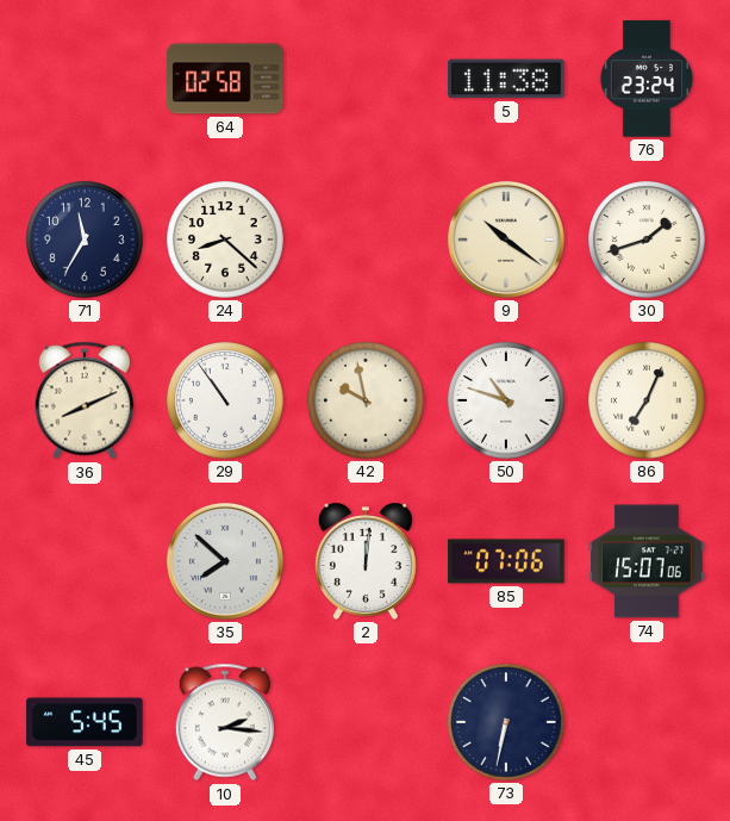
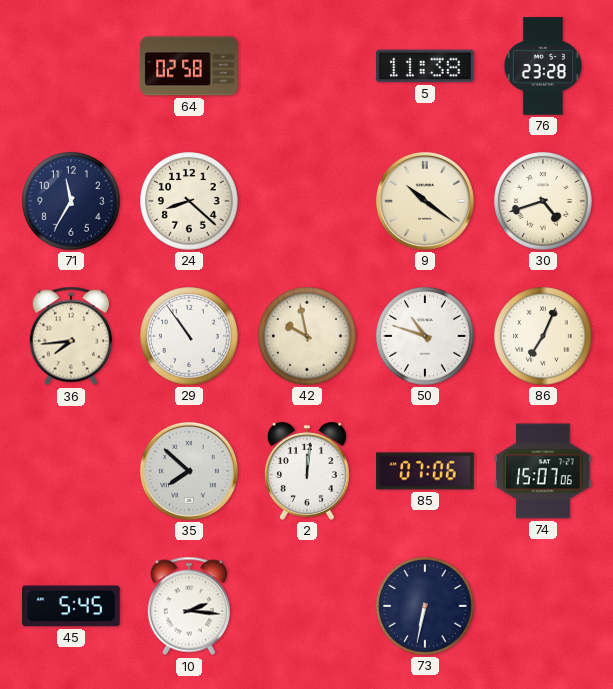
76: 23:24 -> 23:28
30: 1:42 -> 4:42
36: 8:11 -> 7:44
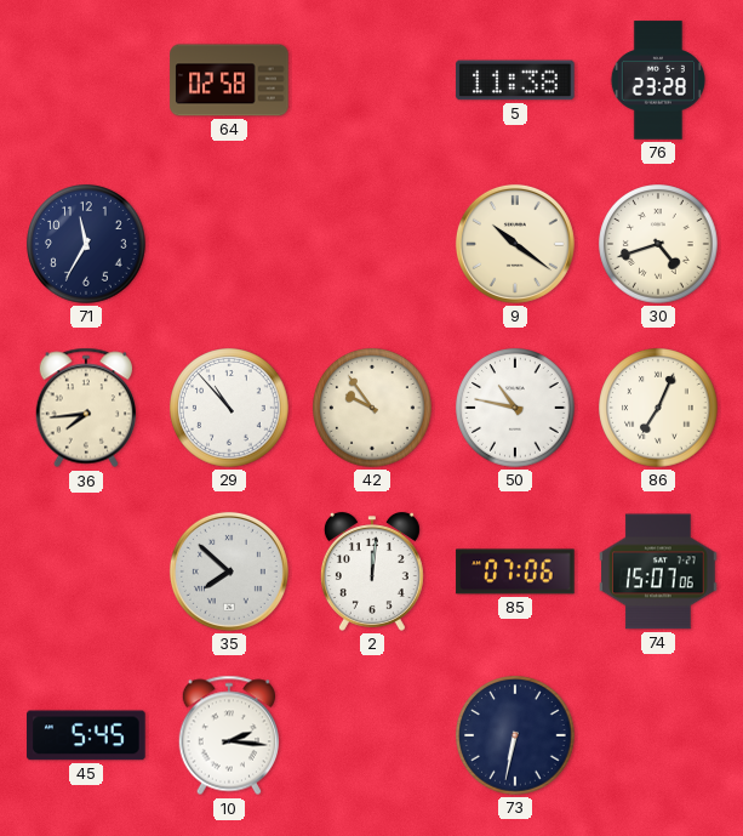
24: 8:22 -> none
29: 10:54 -> 10:53
42: 9:58 -> 9:54
50: 10:48 -> 10:47
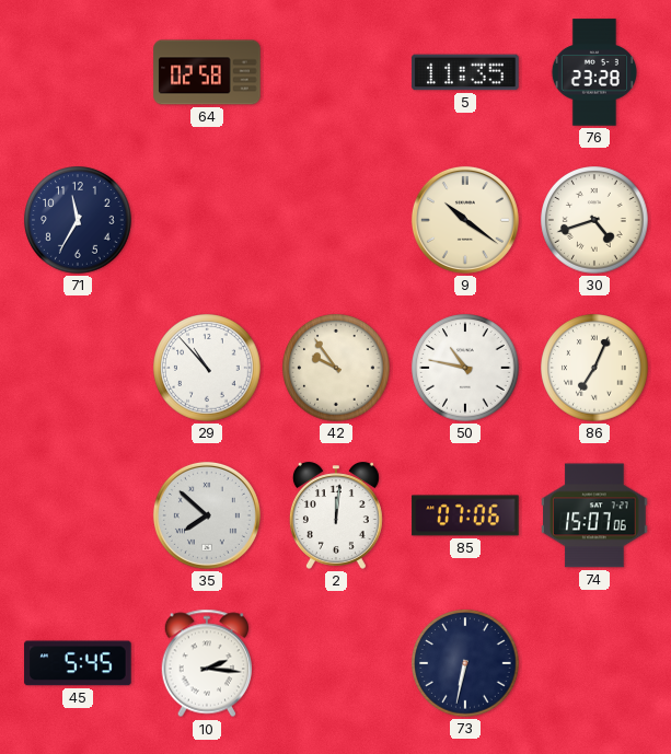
5: 11:38 -> 11:35
36: 7:44 -> none
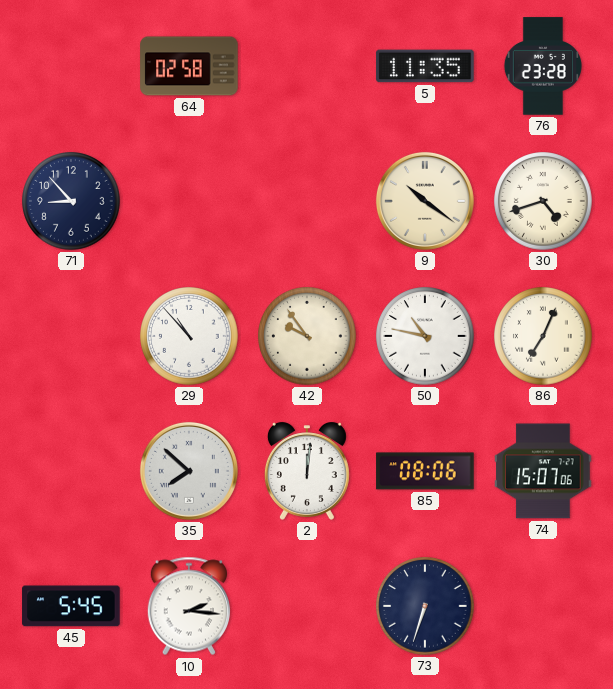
71: 11:35 -> 8:53
85: 07:06 -> 08:06
73: 6:32 -> 6:33
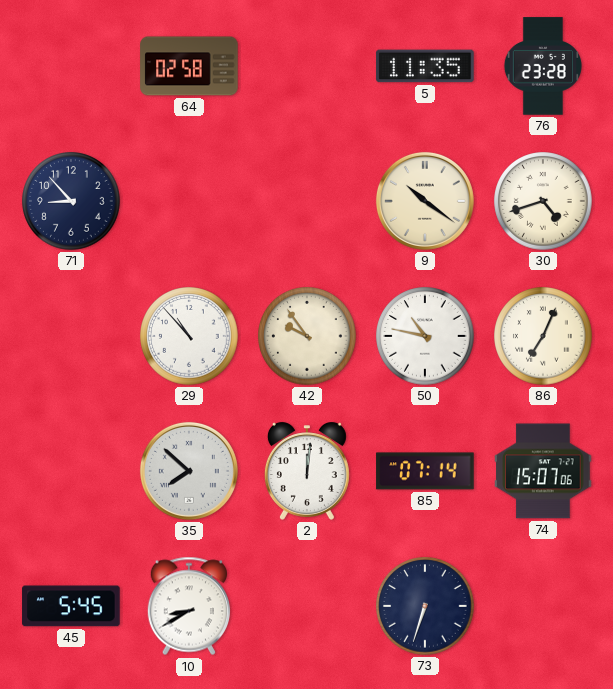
85: 08:06 -> 07:14
10: 2:16 -> 8:40
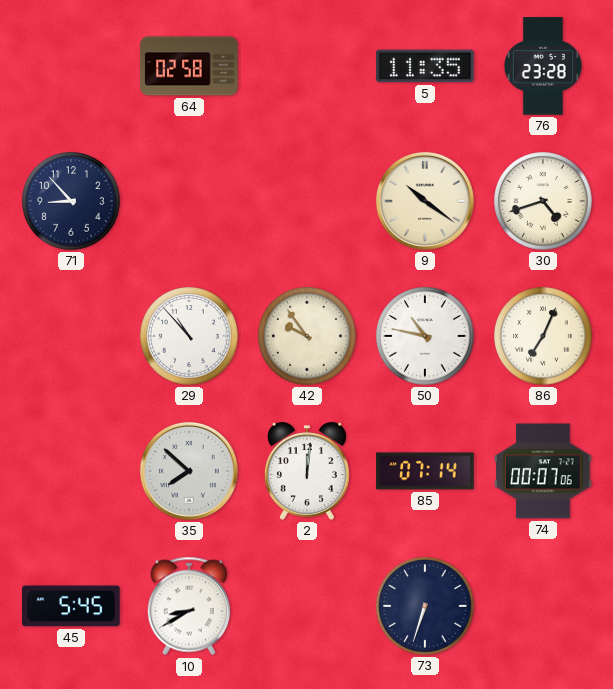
74: 15:07 -> 00:07
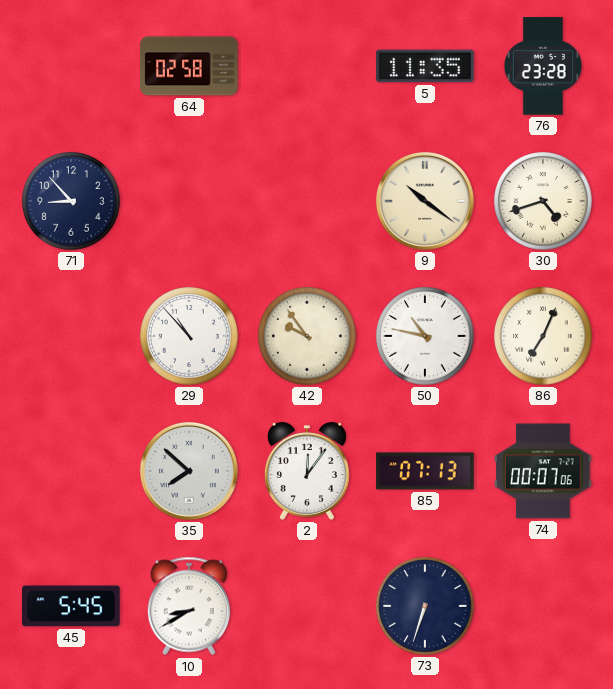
2: 12:01 -> 12:06
85: 07:14 -> 07:13
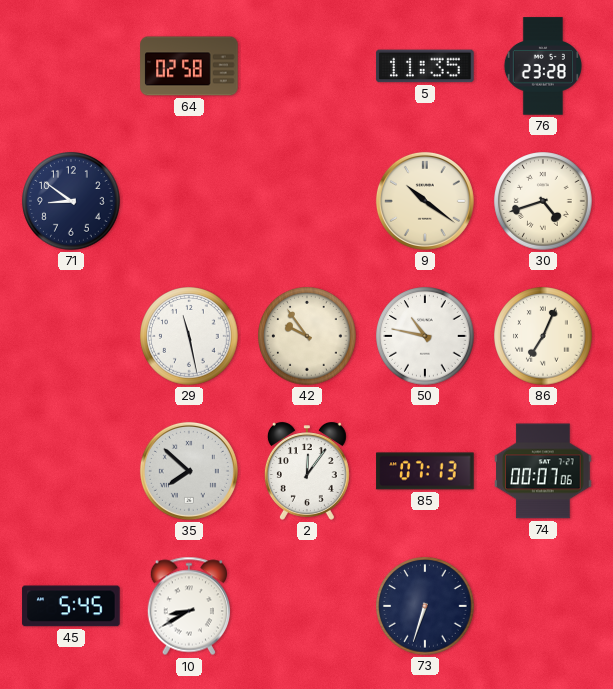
71: 8:53 -> 8:51
29: 10:53 -> 11:28
